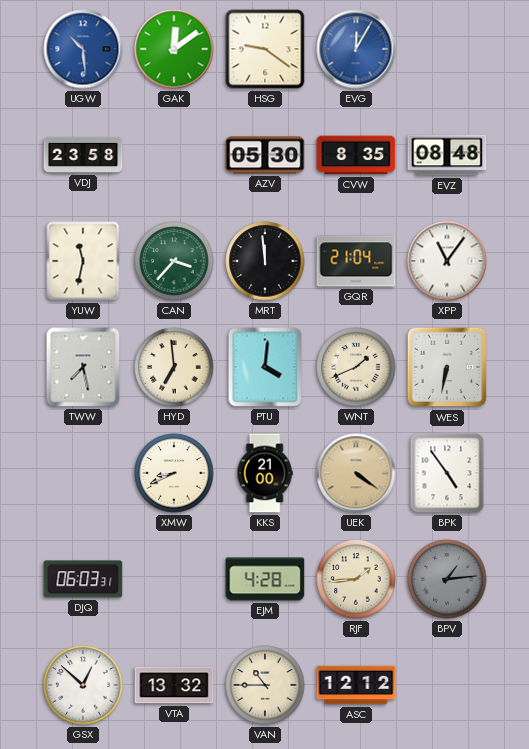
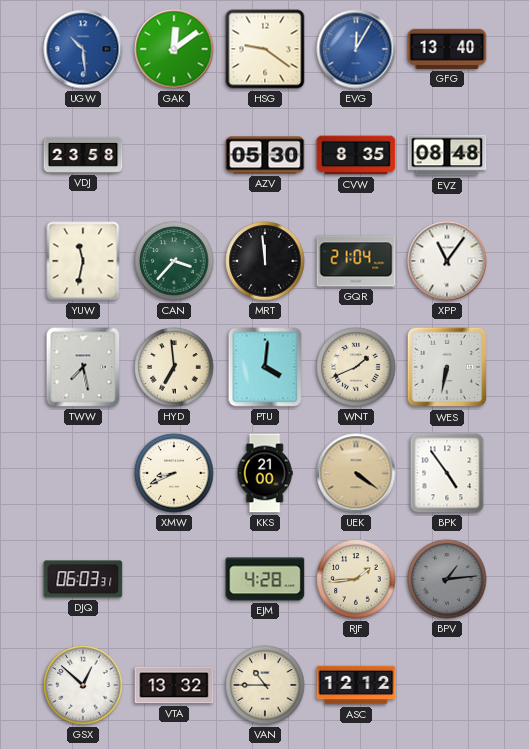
GFG: none -> 13:40
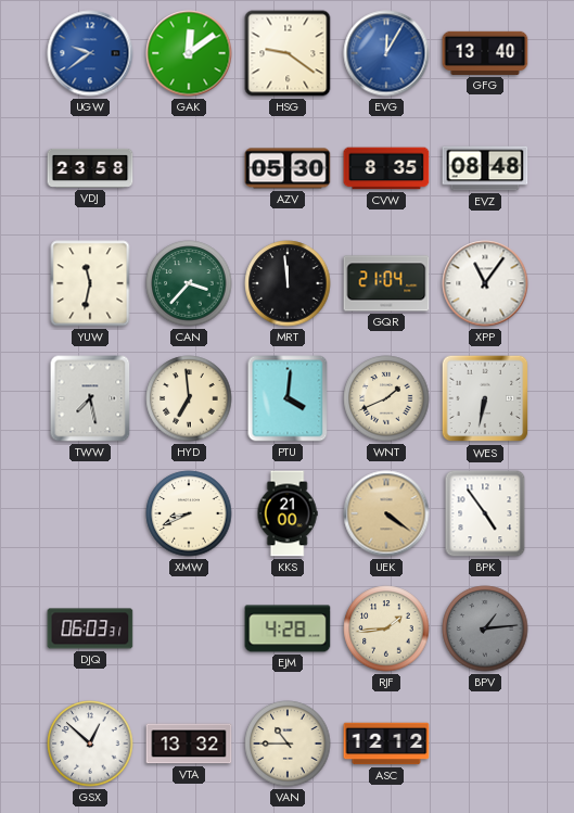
UGW: 10:29 -> 9:39
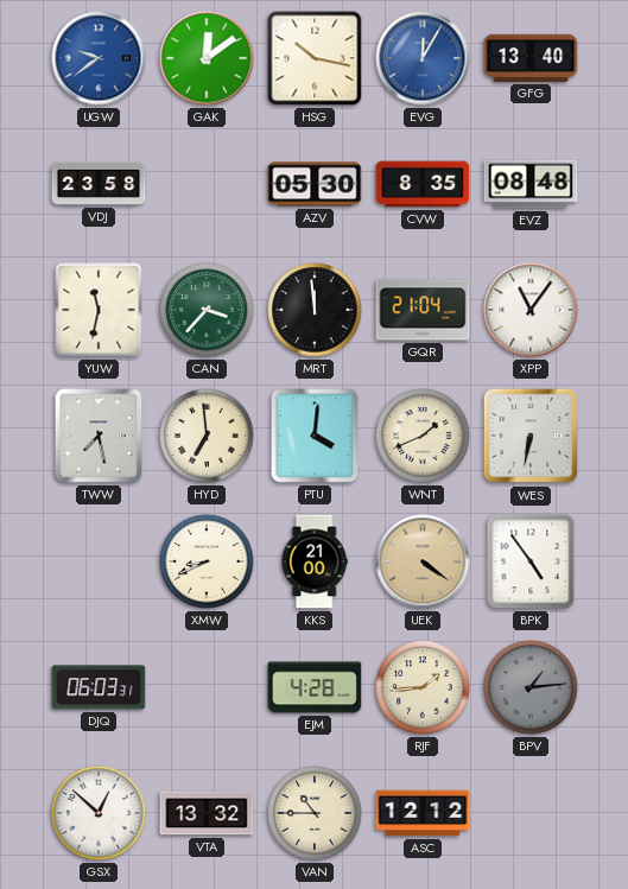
HSG: 9:21 -> 10:17
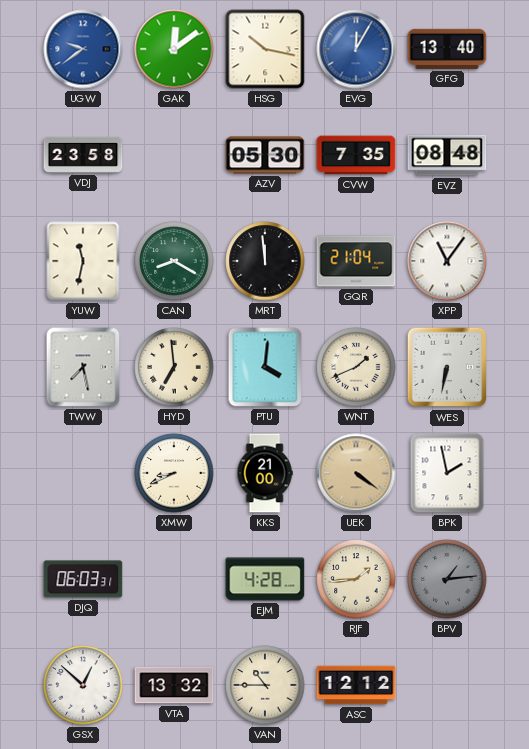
CVW: 8:35 -> 7:35
CAN: 3:37 -> 8:20
BPK: 4:54 -> 1:58
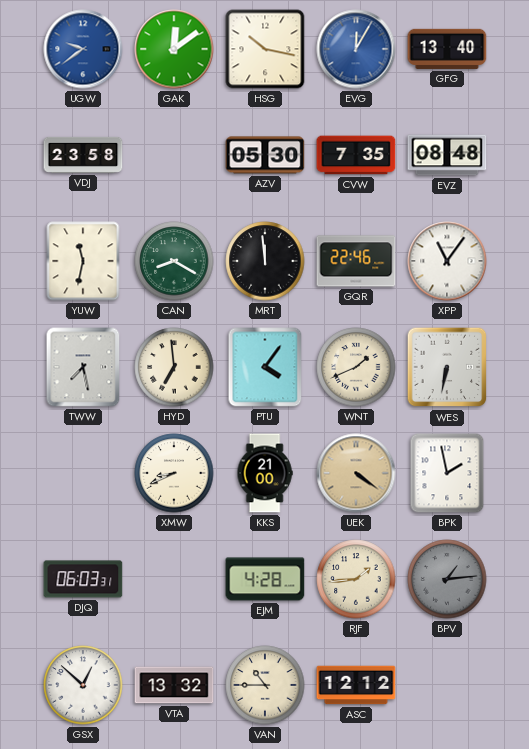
GQR: 21:04 -> 22:46
PTU: 4:01 -> 4:06
